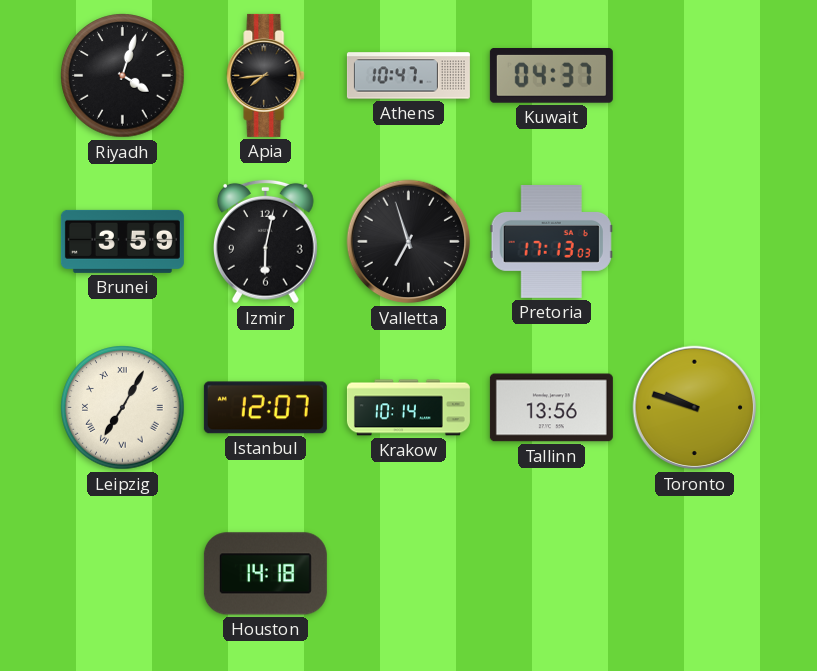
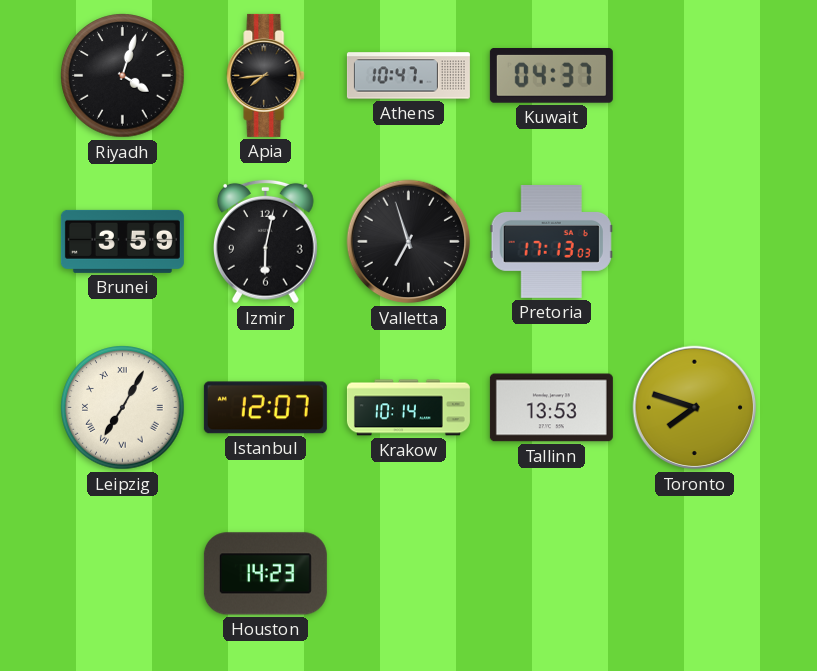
Tallinn: 13:56 -> 13:53
Toronto: 9:48 -> 7:48
Houston: 14:18 -> 14:23
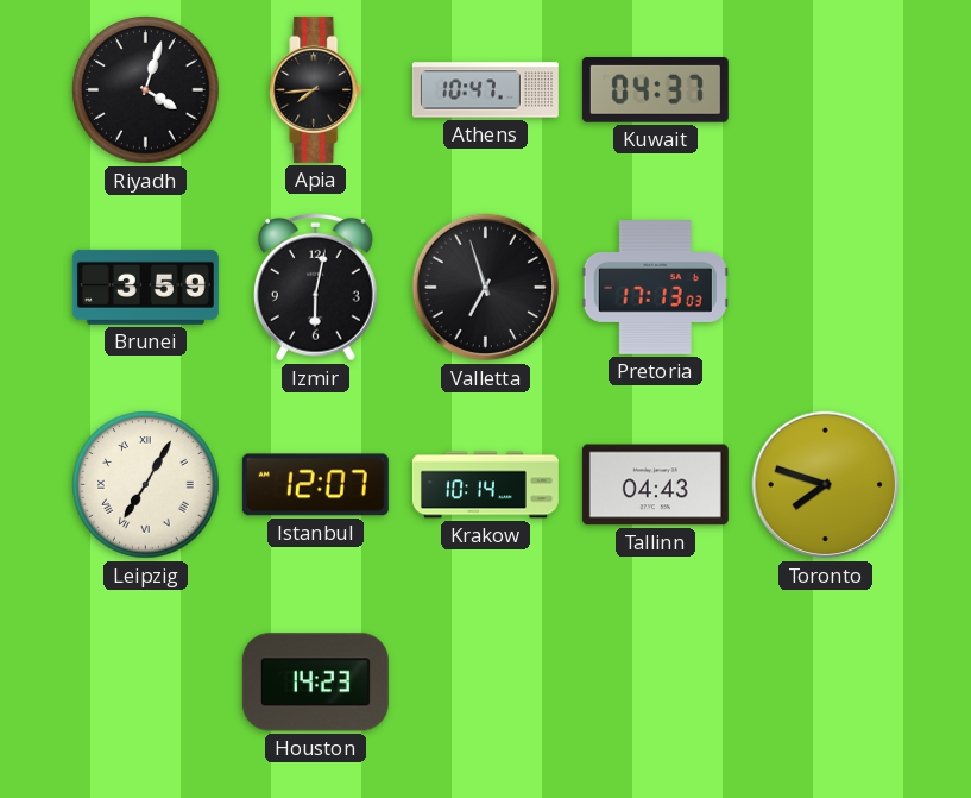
Tallinn: 13:53 -> 04:43
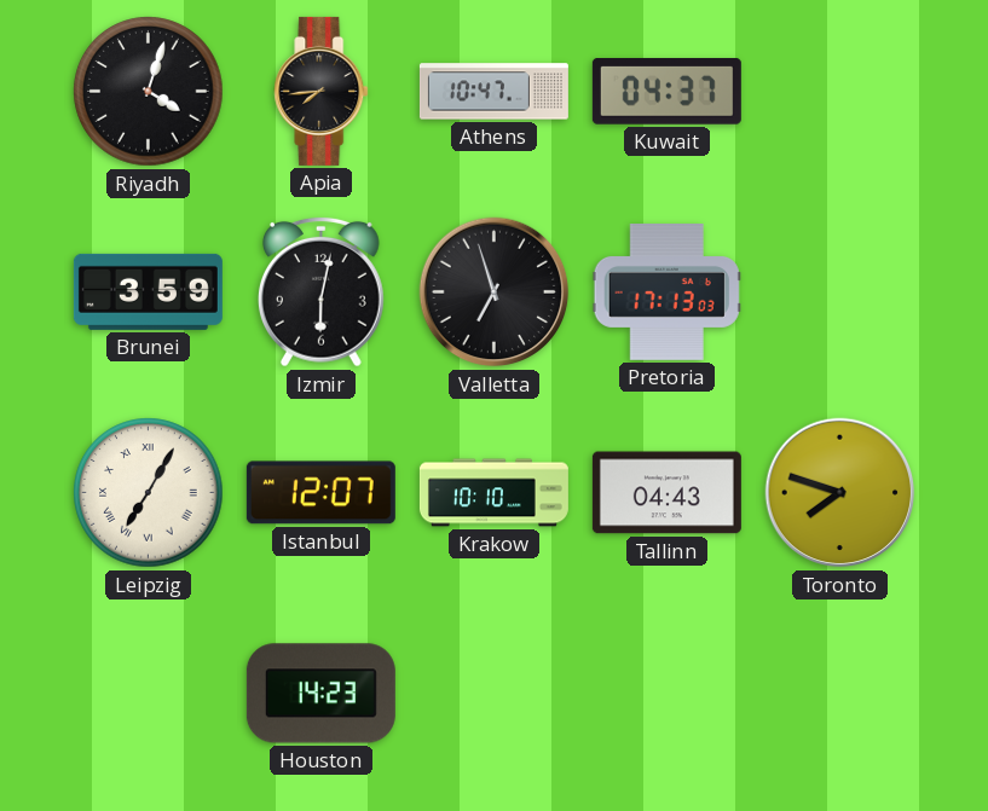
Krakow: 10:14 -> 10:10
